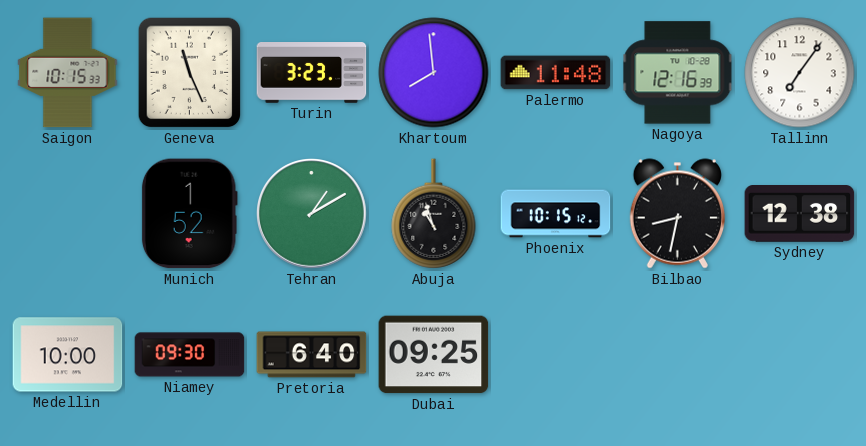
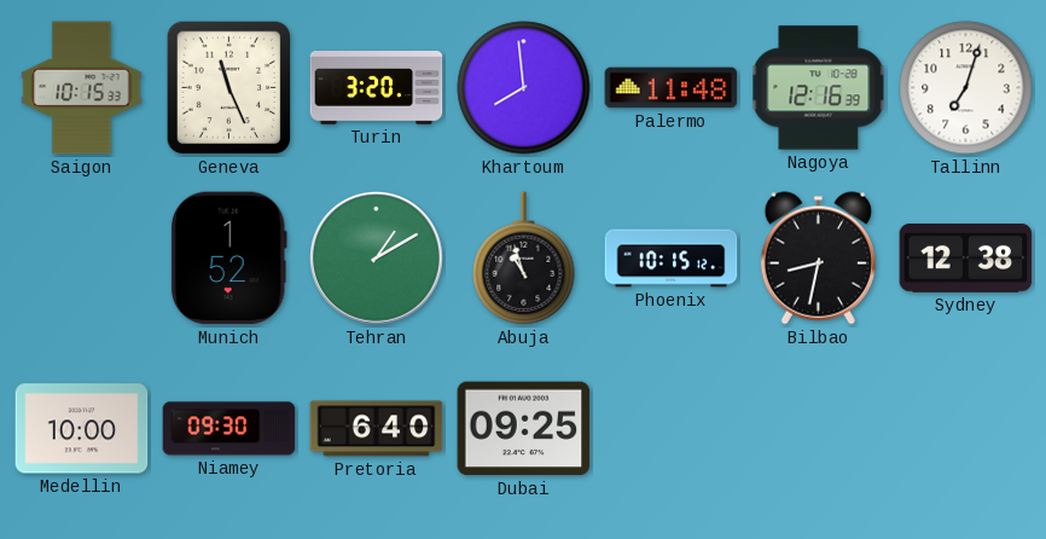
Turin: 3:23 -> 3:20
Tallinn: 7:06 -> 7:03
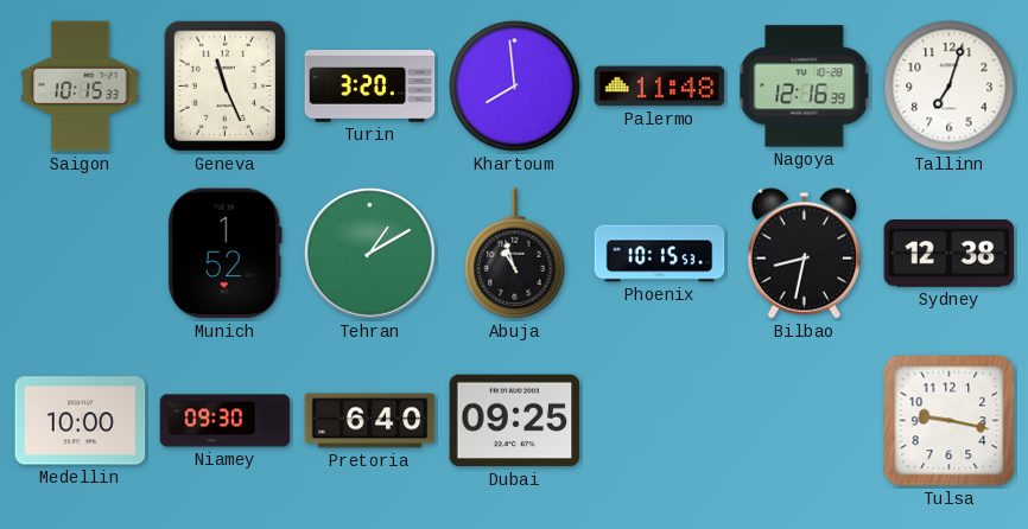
Phoenix: 10:15:12 -> 10:15:53
Tulsa: none -> 9:17
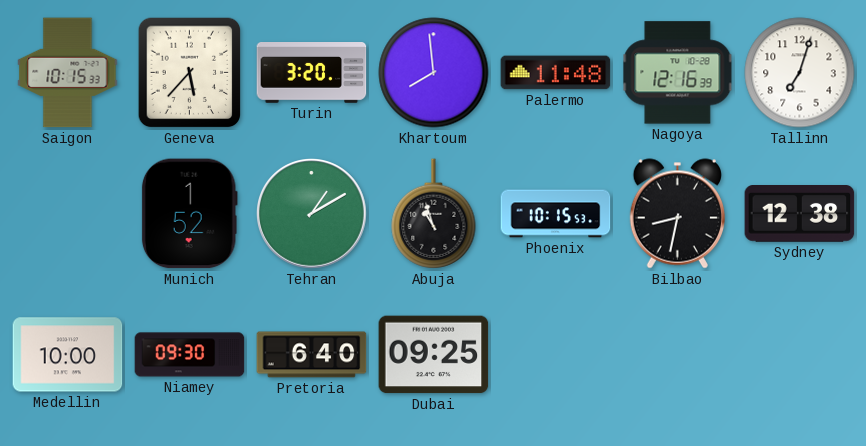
Geneva: 11:26 -> 5:37
Tulsa: 9:17 -> none
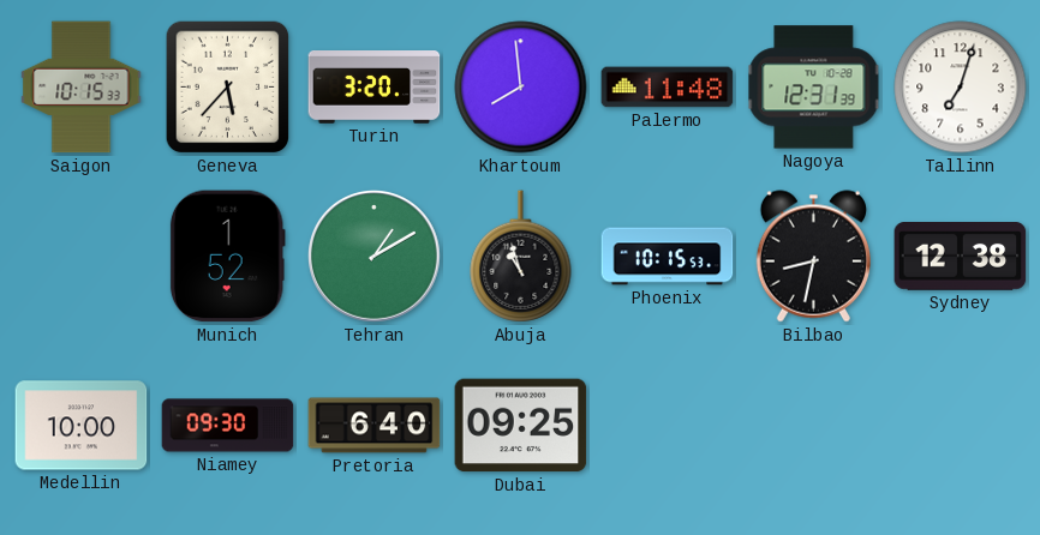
Nagoya: 12:16 -> 12:31
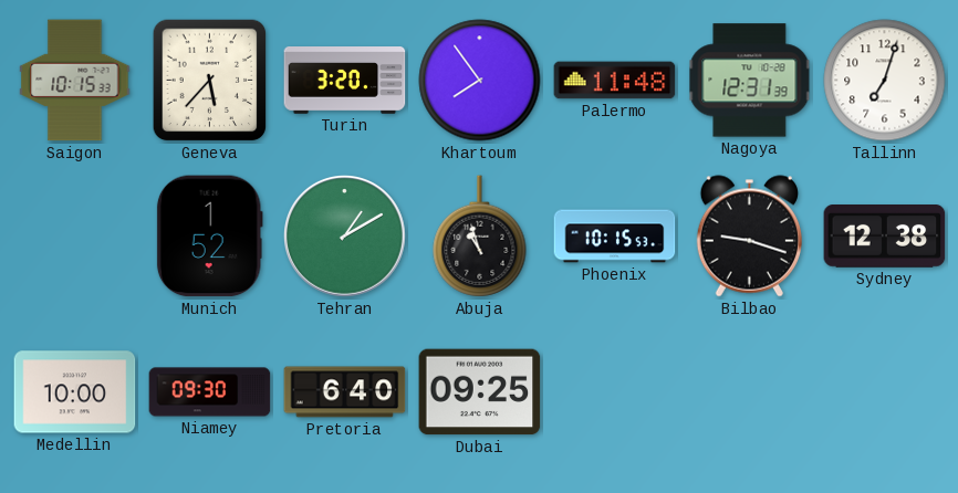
Khartoum: 7:59 -> 7:54
Bilbao: 8:32 -> 9:18
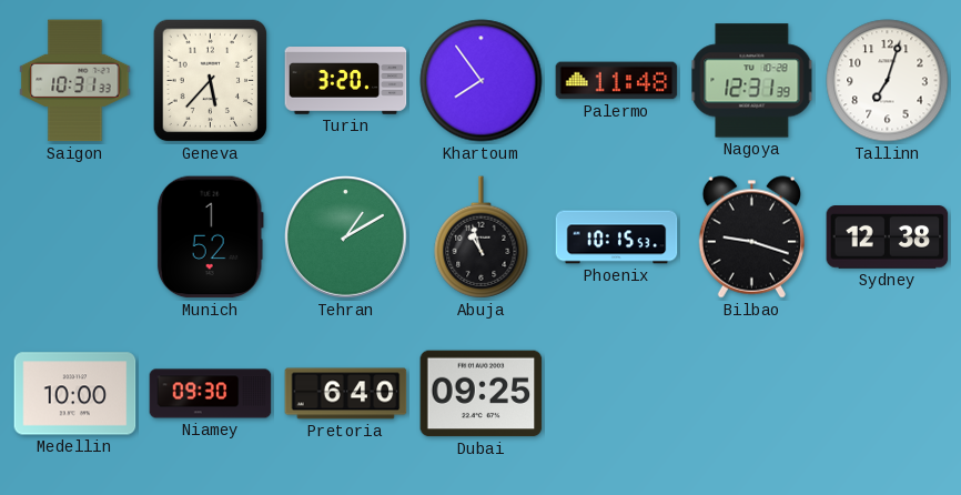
Saigon: 10:15 -> 10:31
